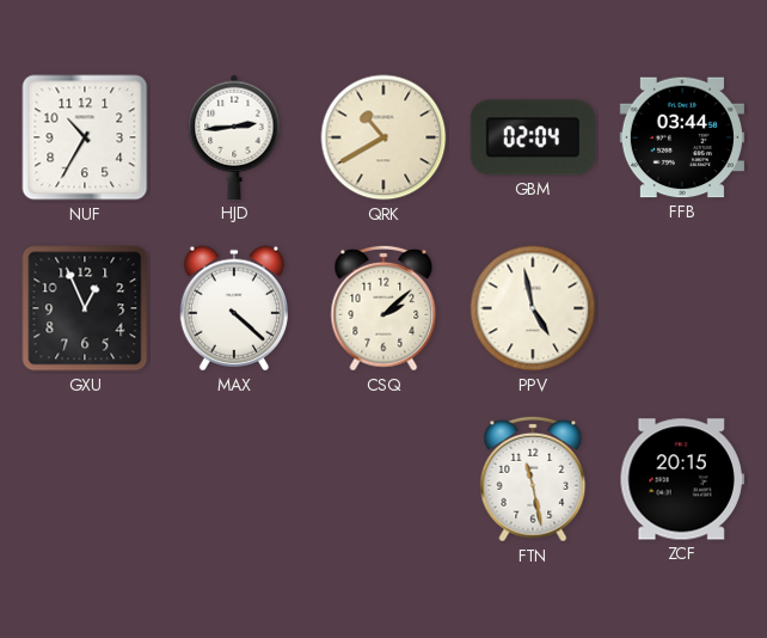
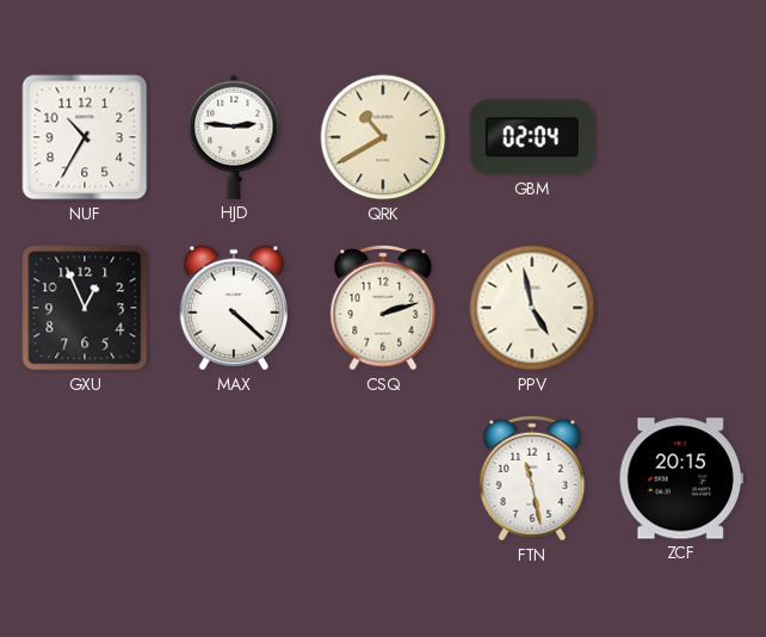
HJD: 2:44 -> 2:46
FFB: 03:44 -> none
CSQ: 2:08 -> 2:12
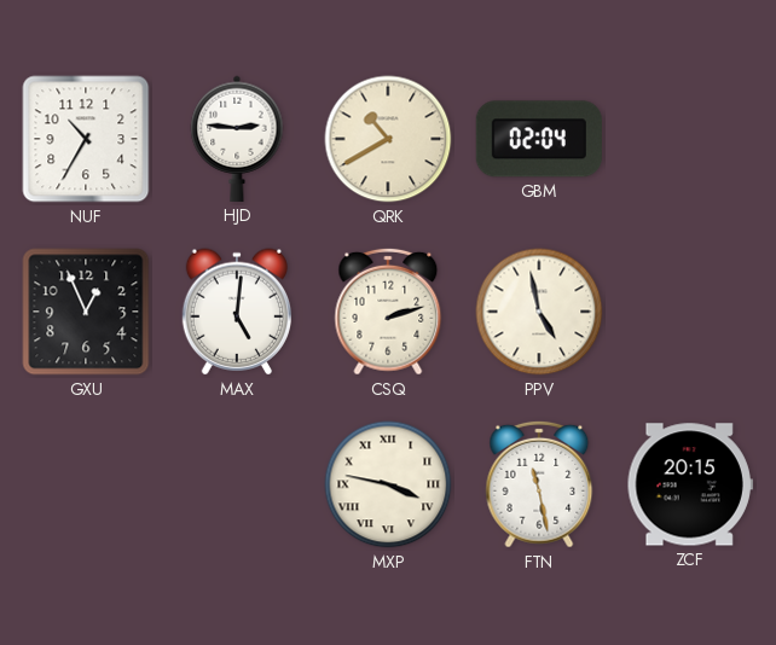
MAX: 4:22 -> 5:01
MXP: none -> 3:47
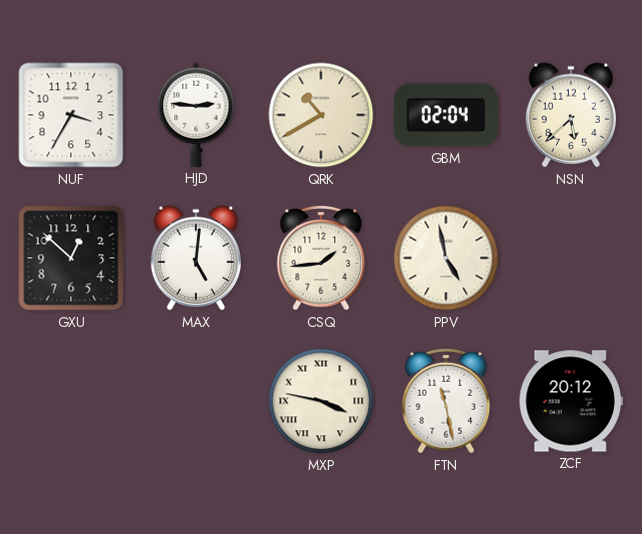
NUF: 10:35 -> 3:35
NSN: none -> 5:38
GXU: 12:56 -> 12:52
CSQ: 2:12 -> 1:44
ZCF: 20:15 -> 20:12
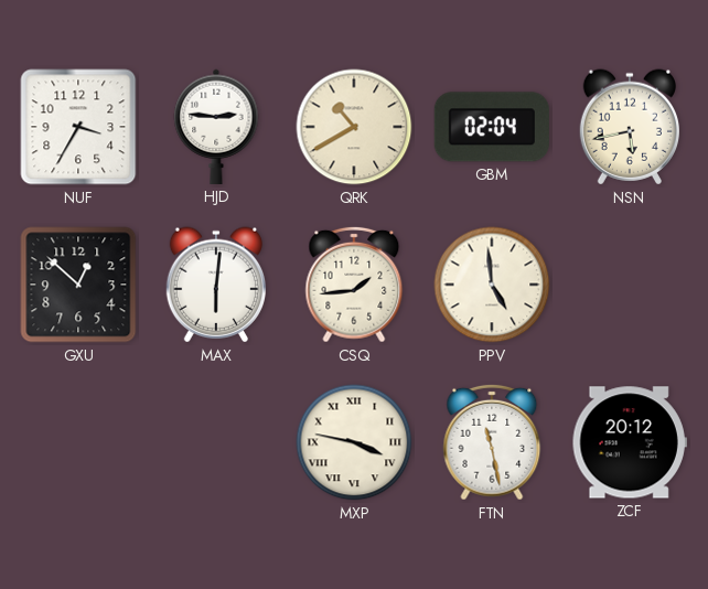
NSN: 5:38 -> 5:43
MAX: 5:01 -> 6:01
PPV: 4:58 -> 4:59
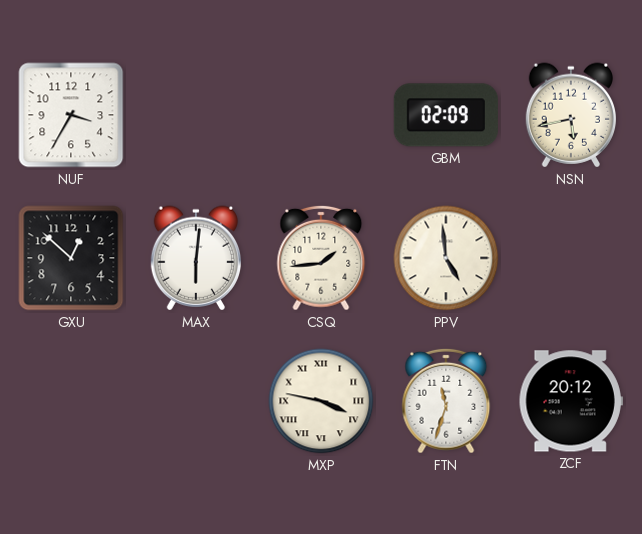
HJD: 2:46 -> none
QRK: 10:40 -> none
GBM: 02:04 -> 02:09
FTN: 11:28 -> 11:33
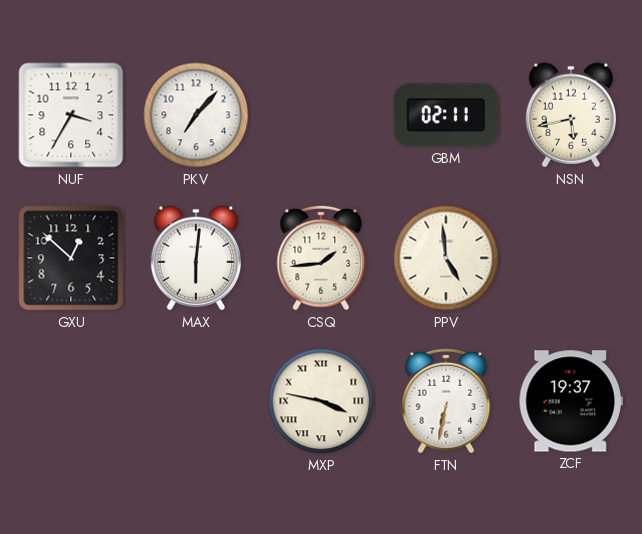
PKV: none -> 7:07
GBM: 02:09 -> 02:11
FTN: 11:33 -> 6:32
ZCF: 20:12 -> 19:37
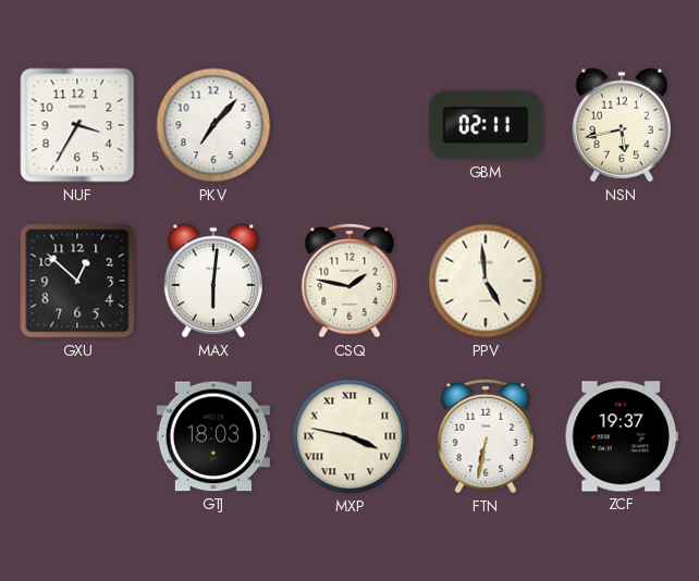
CSQ: 1:44 -> 1:47
GTJ: none -> 18:03
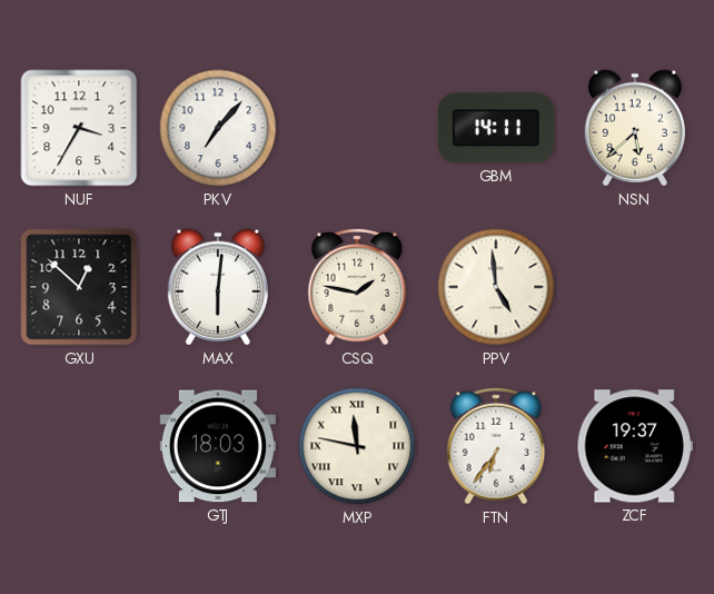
GBM: 02:11 -> 14:11
NSN: 5:43 -> 5:38
MXP: 3:47 -> 11:47
FTN: 6:32 -> 6:36
